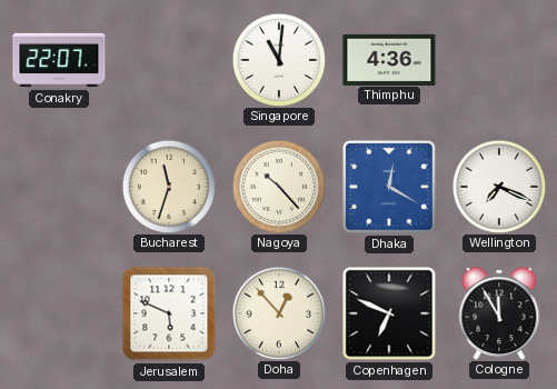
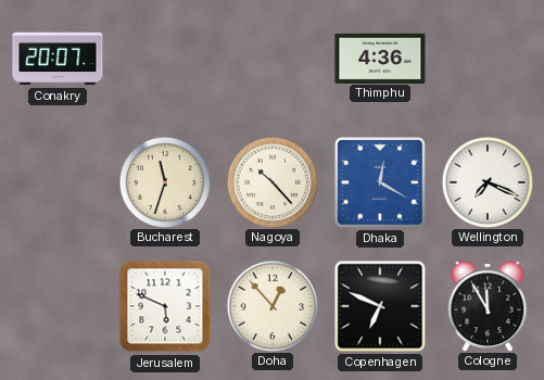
Conakry: 22:07 -> 20:07
Singapore: 11:01 -> none
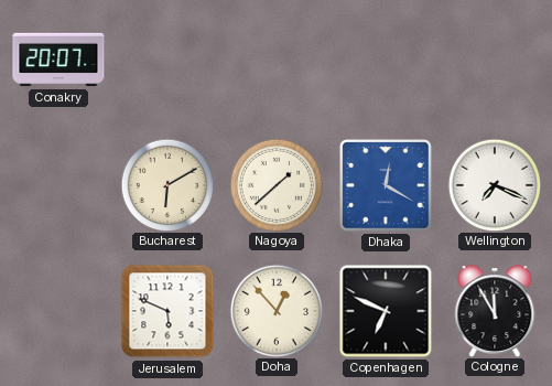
Thimphu: 4:36 -> none
Bucharest: 11:33 -> 6:10
Nagoya: 10:23 -> 1:38
